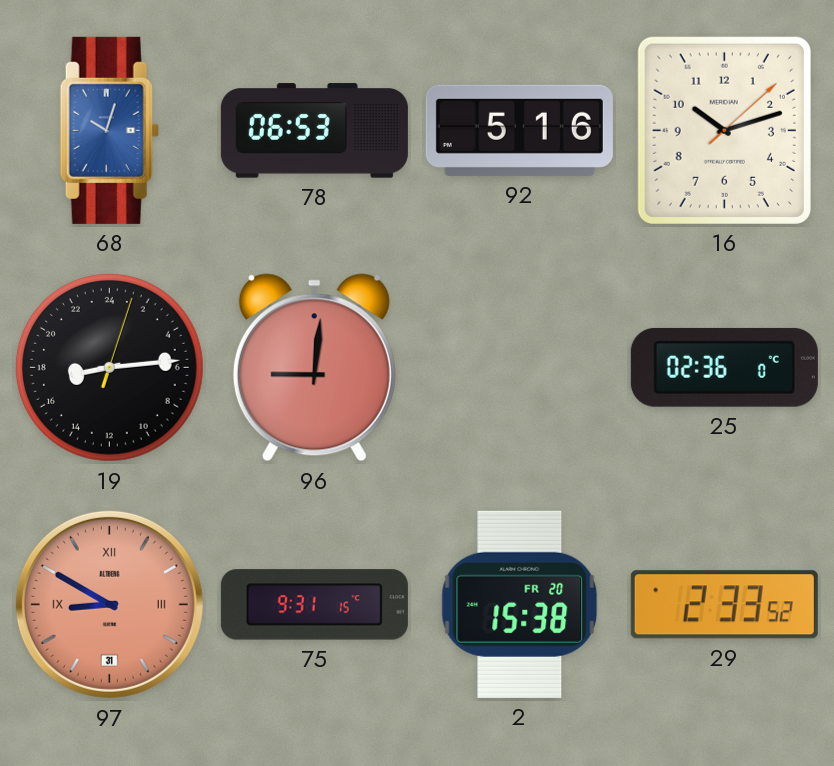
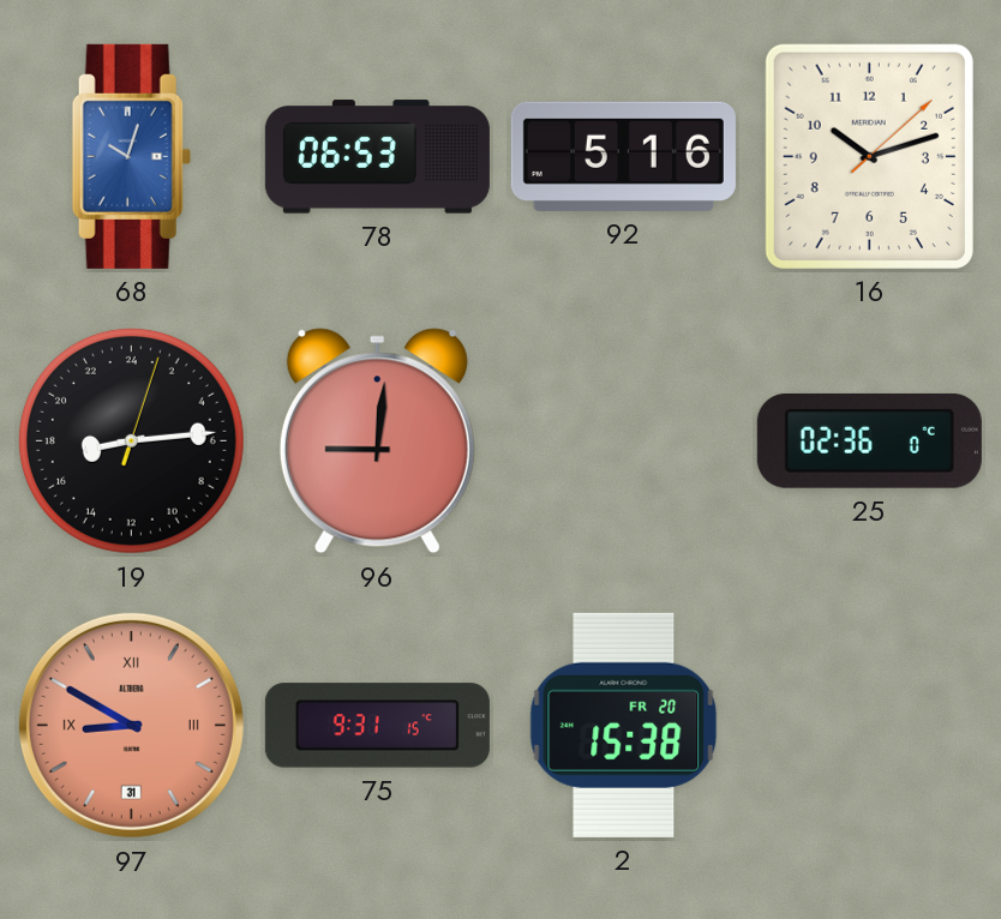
29: 2:33 -> none
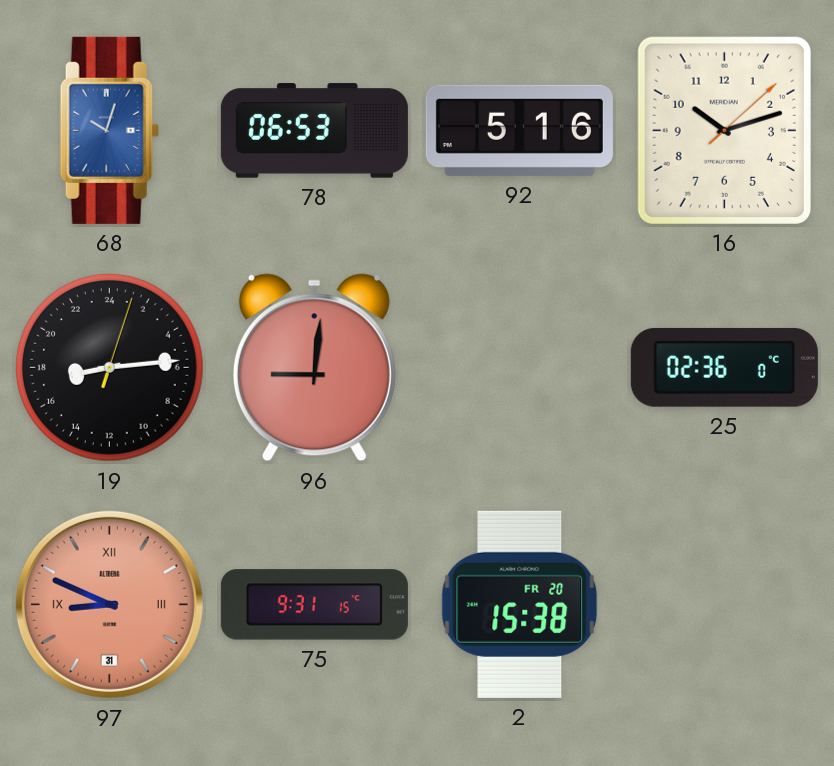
97: 8:50 -> 8:49
